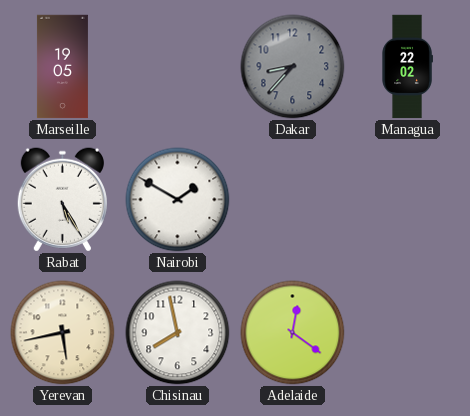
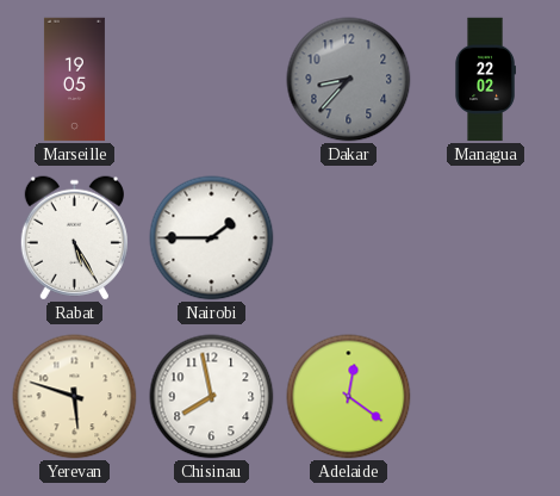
Nairobi: 1:50 -> 1:45
Yerevan: 5:43 -> 5:48
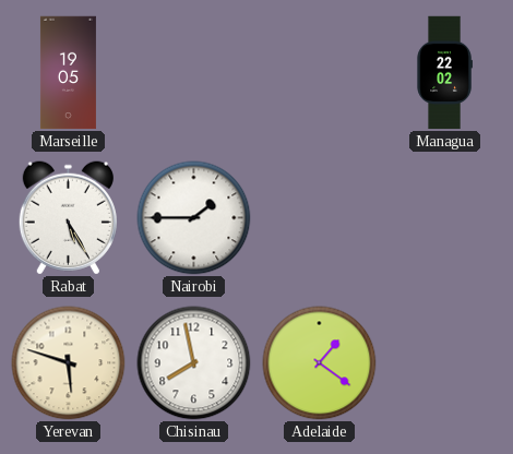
Dakar: 8:37 -> none
Adelaide: 12:21 -> 1:21
